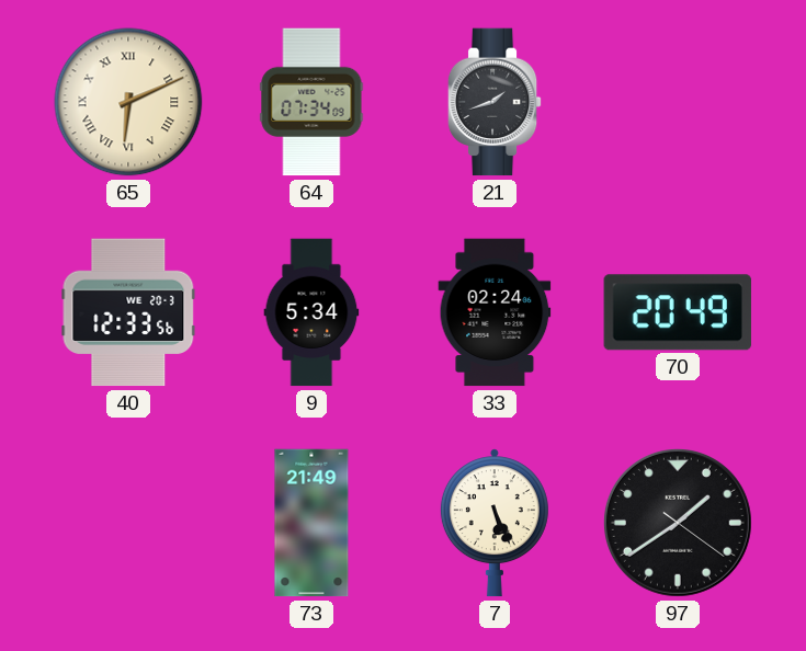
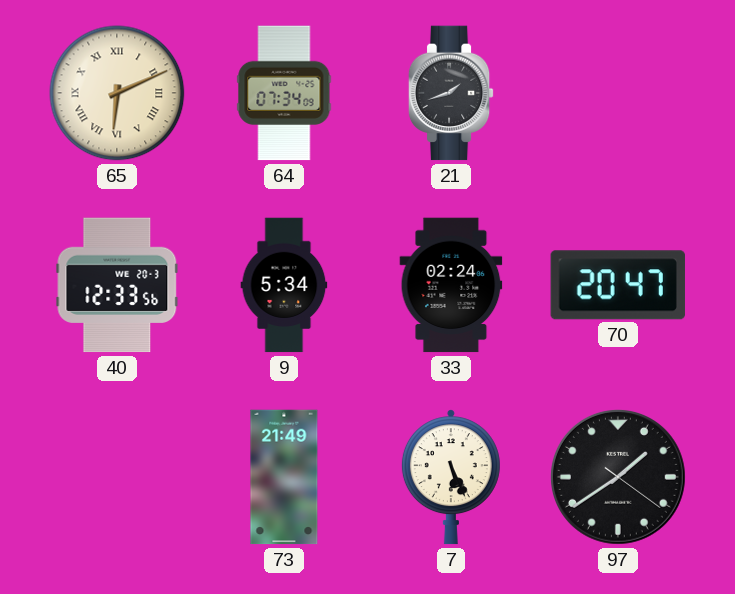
70: 20:49 -> 20:47
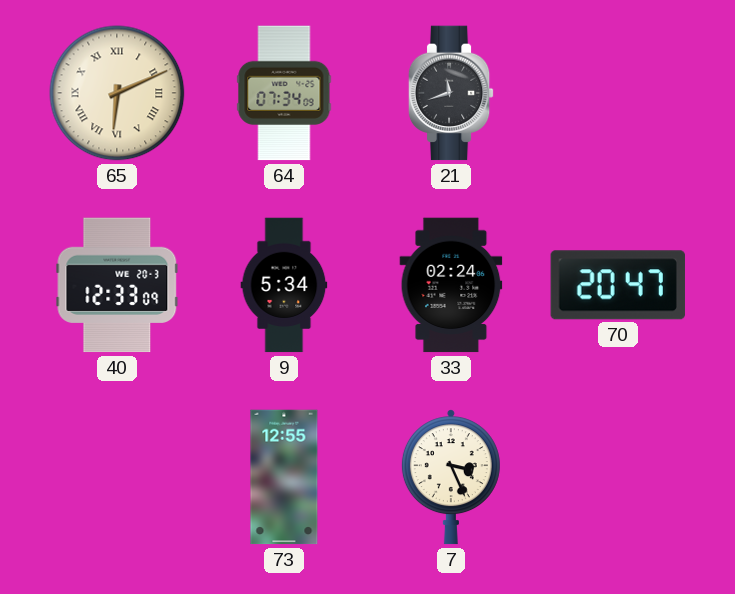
21: 1:42 -> 11:42
40: 12:33:56 -> 12:33:09
73: 21:49 -> 12:55
7: 5:26 -> 3:26
97: 1:39 -> none
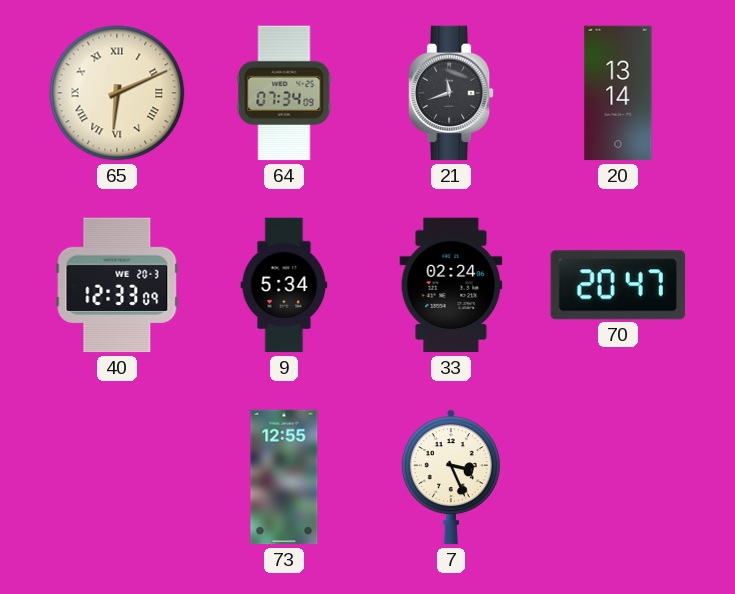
20: none -> 13:14
